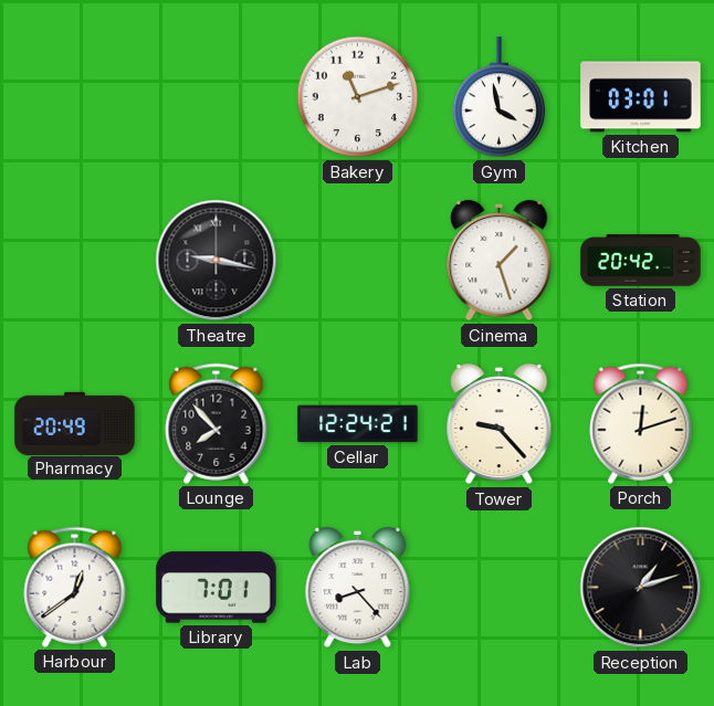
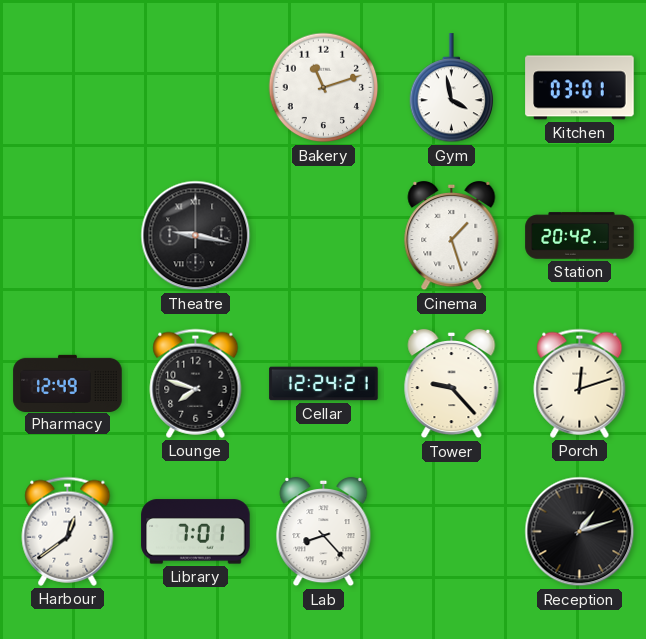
Pharmacy: 20:49 -> 12:49
Lounge: 7:53 -> 7:48
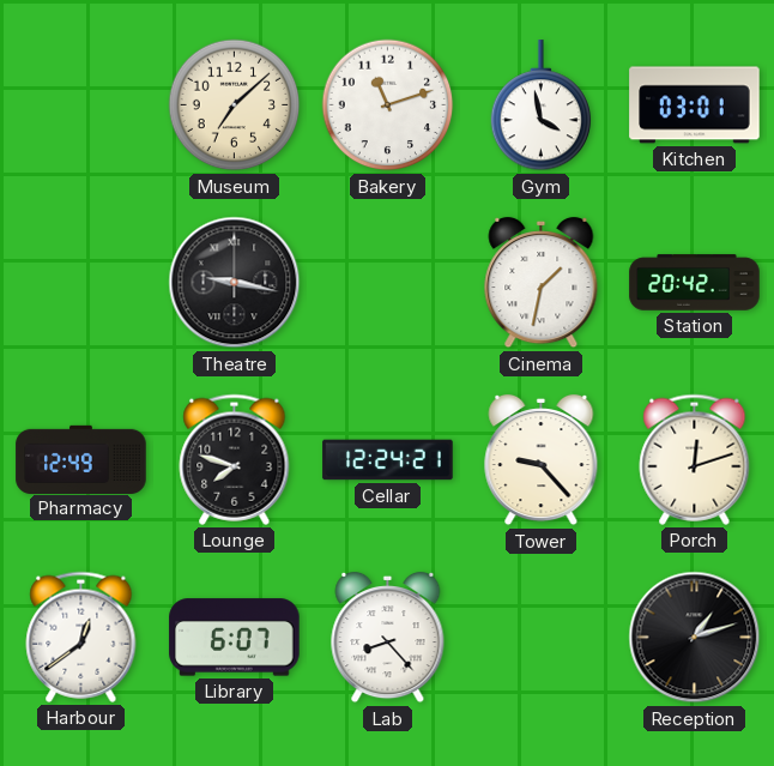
Museum: none -> 7:08
Cinema: 1:27 -> 1:32
Library: 7:01 -> 6:07
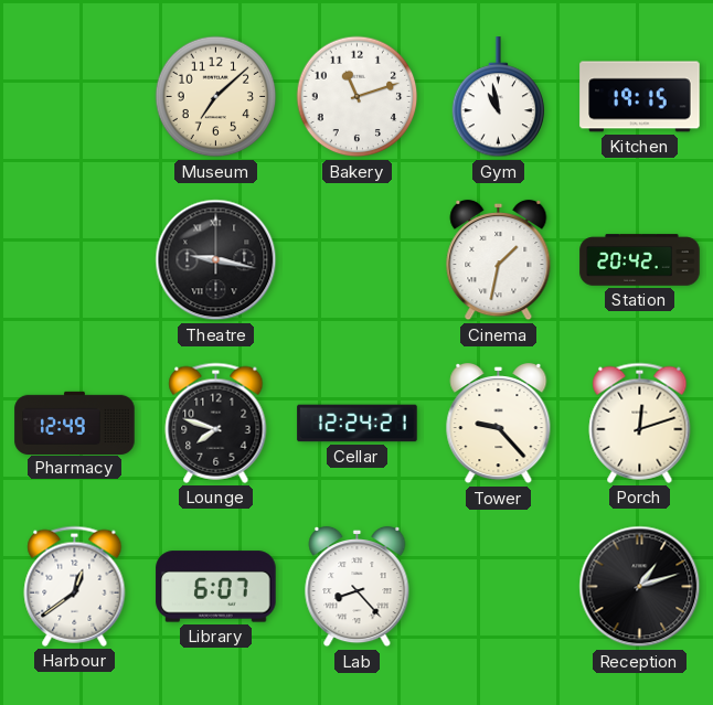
Gym: 3:58 -> 10:58
Kitchen: 03:01 -> 19:15
